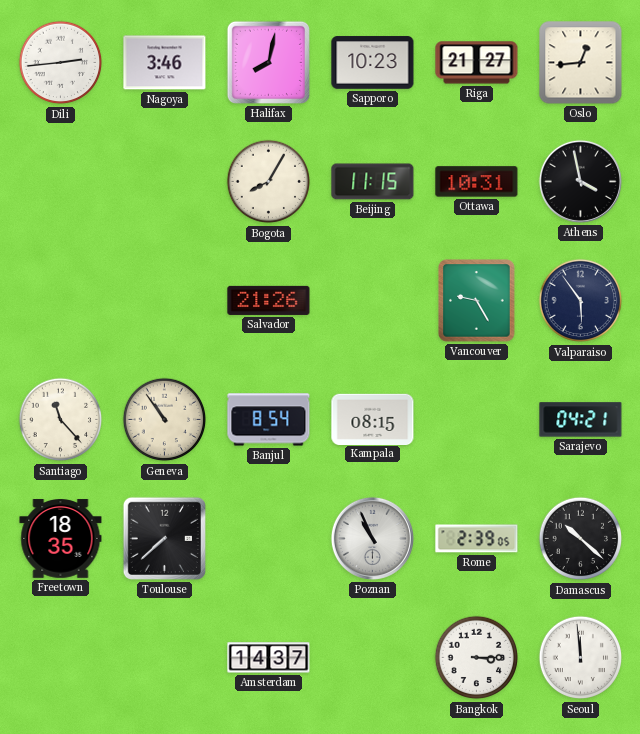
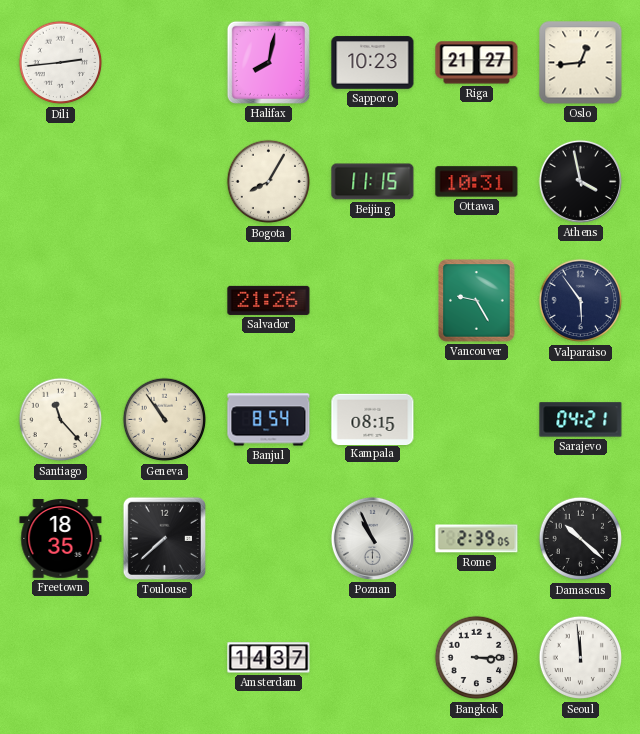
Nagoya: 3:46 -> none
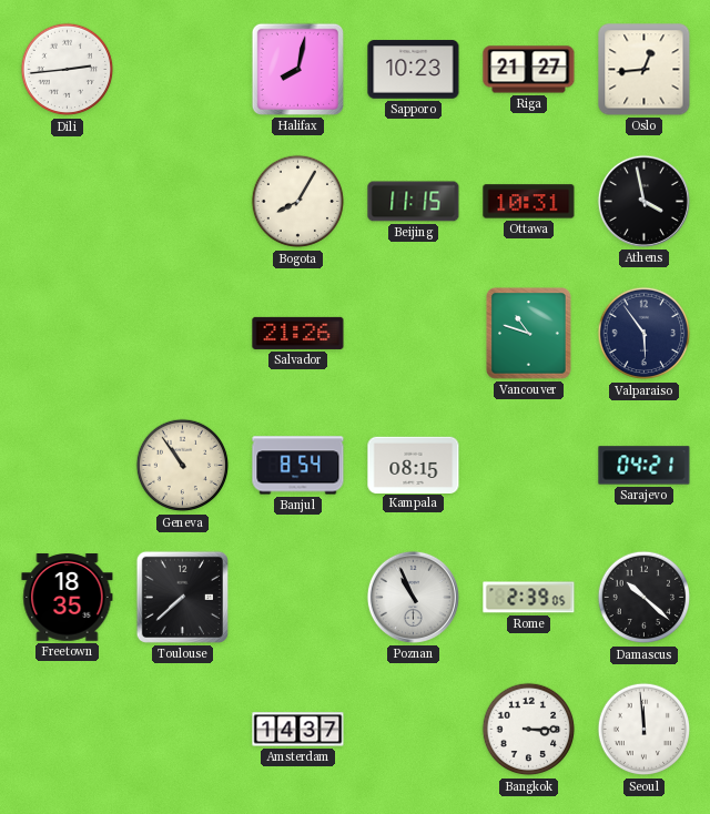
Vancouver: 9:25 -> 10:48
Santiago: 11:23 -> none
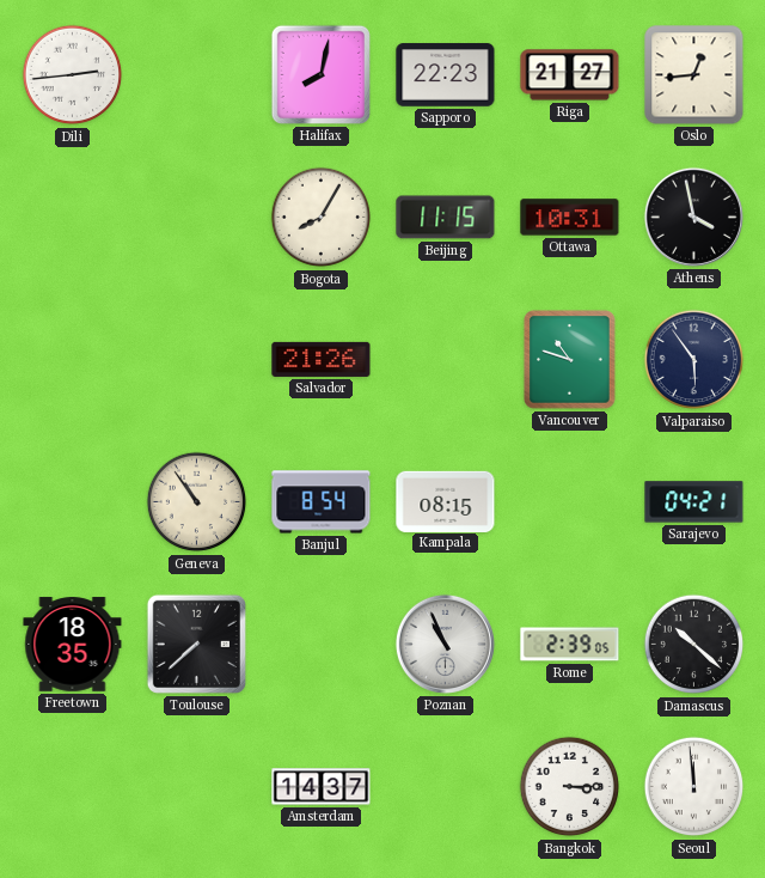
Sapporo: 10:23 -> 22:23
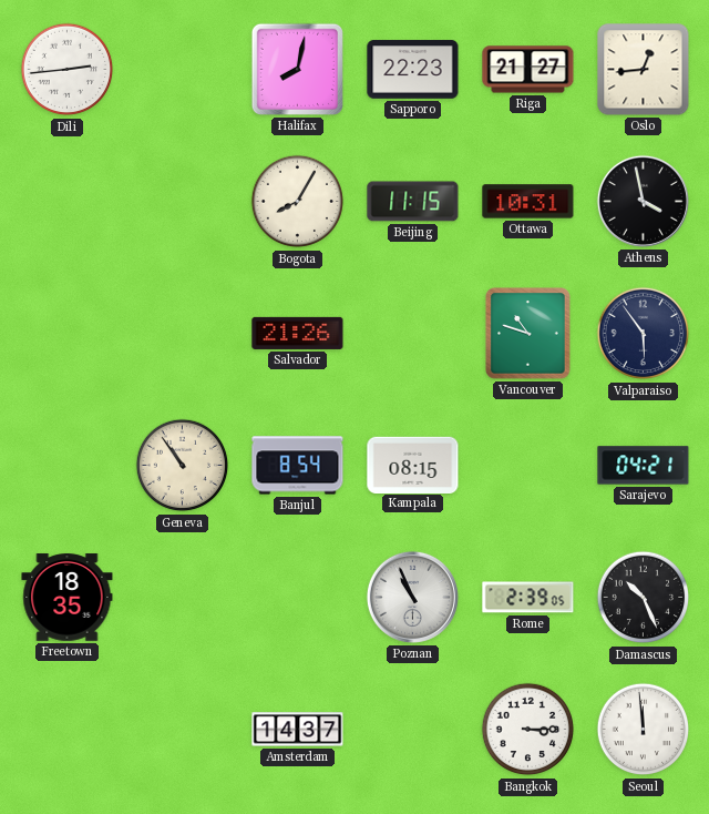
Toulouse: 7:38 -> none
Damascus: 10:22 -> 10:26
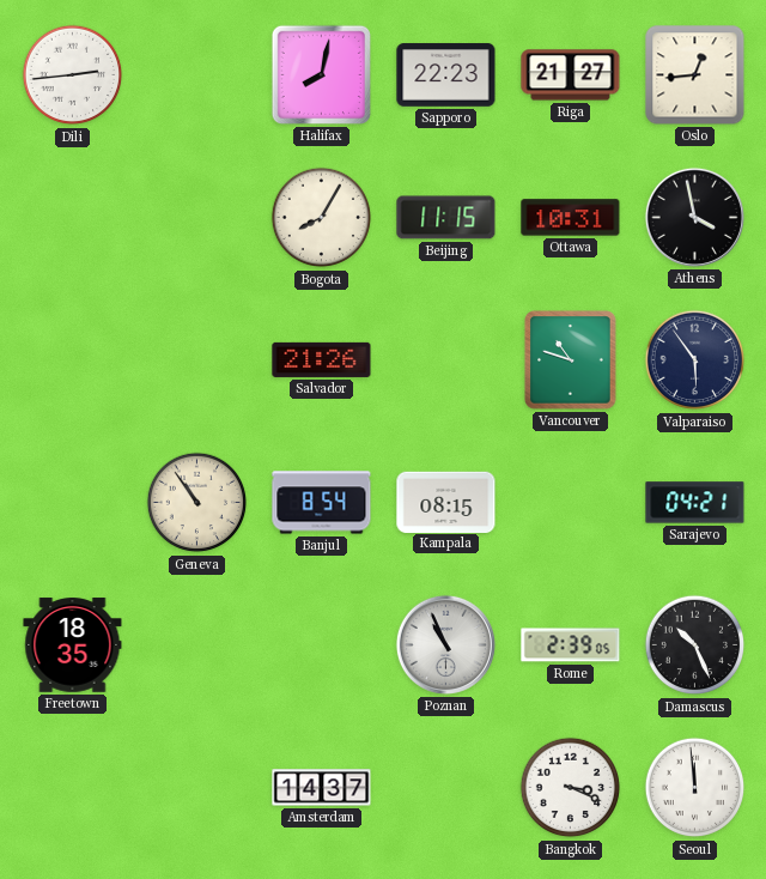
Bangkok: 3:15 -> 3:19
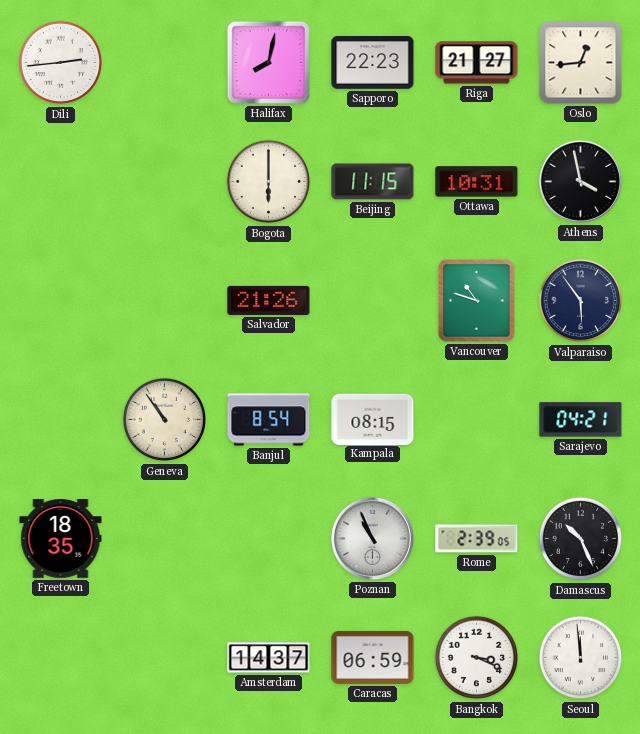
Bogota: 8:05 -> 6:00
Caracas: none -> 06:59
